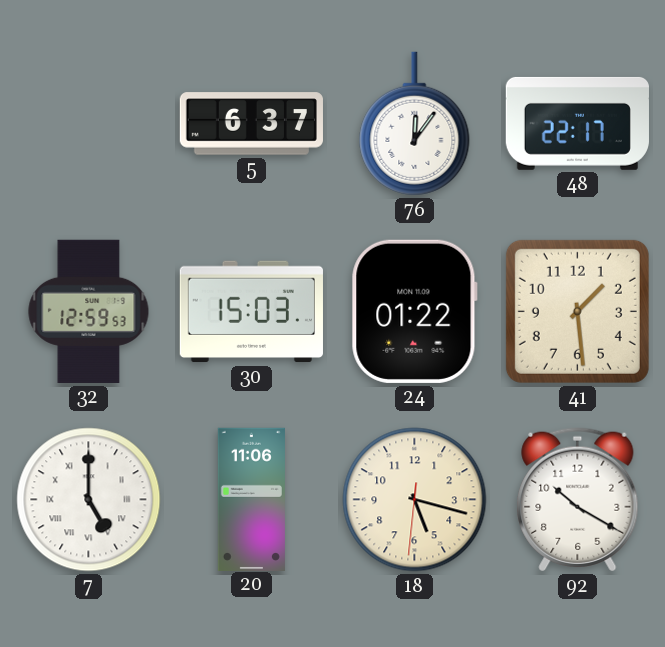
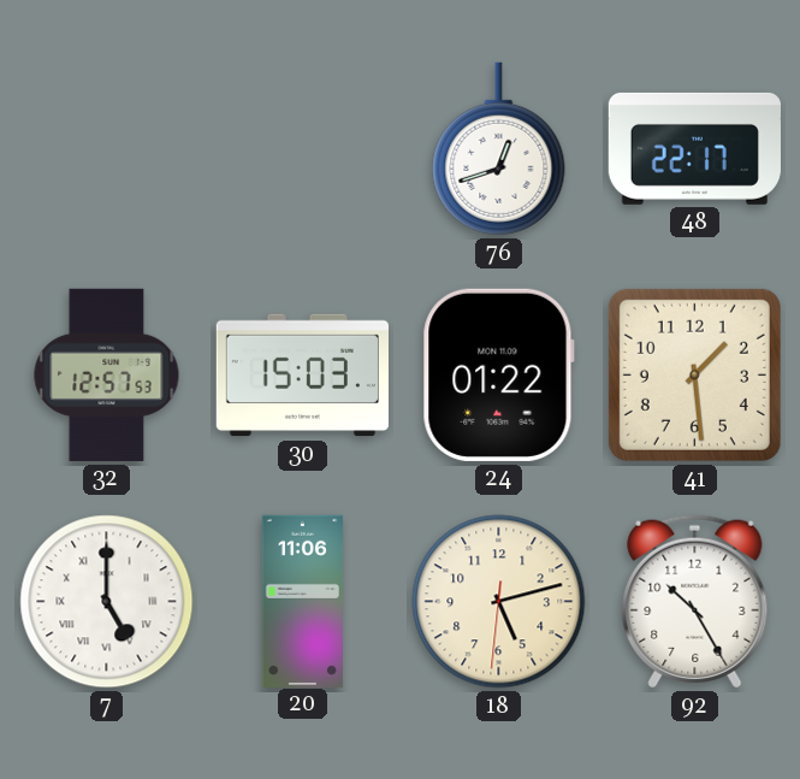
5: 6:37 -> none
76: 12:06 -> 12:42
32: 12:59 -> 12:57
18: 5:17 -> 5:12
92: 10:20 -> 10:25
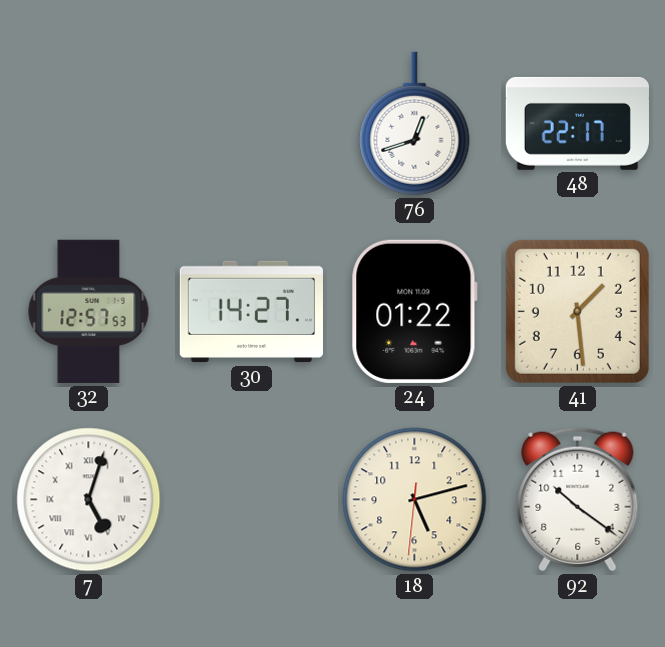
30: 15:03 -> 14:27
7: 5:00 -> 5:03
20: 11:06 -> none
92: 10:25 -> 10:21
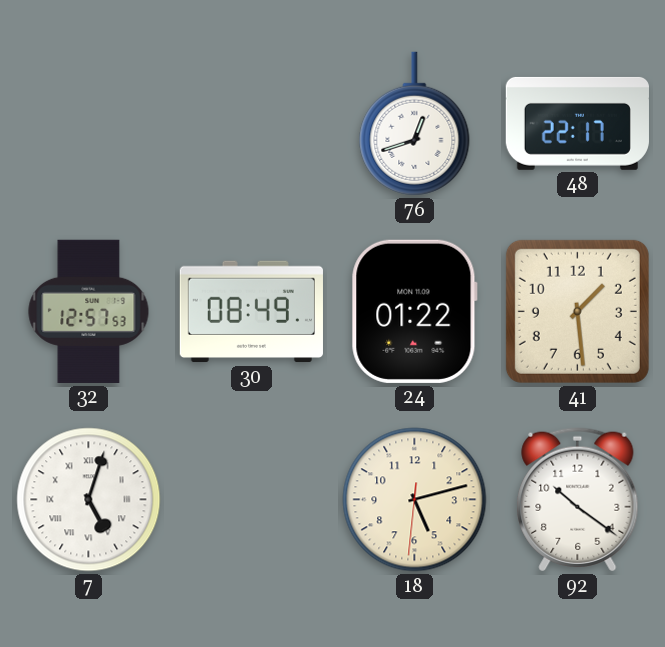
30: 14:27 -> 08:49
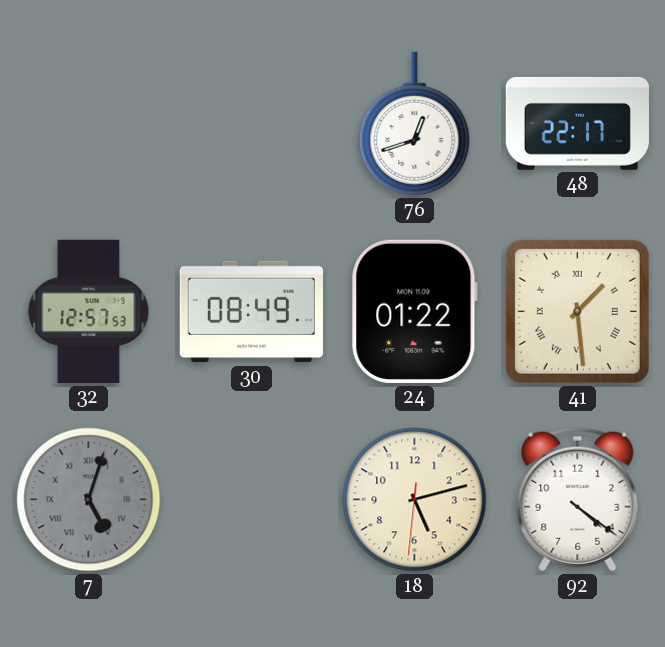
41 numerals: Arabic -> Roman
7 dial: white -> grey
92: 10:21 -> 4:21
